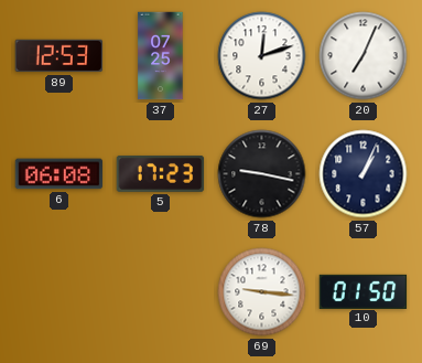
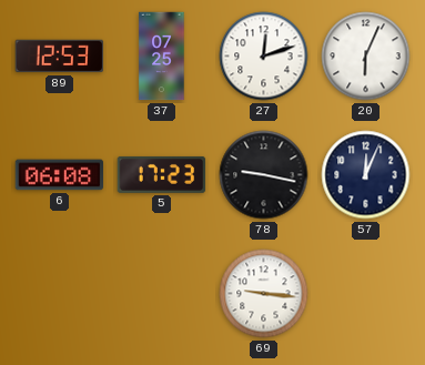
20: 7:04 -> 6:04
57: 1:04 -> 12:04
10: 01:50 -> none
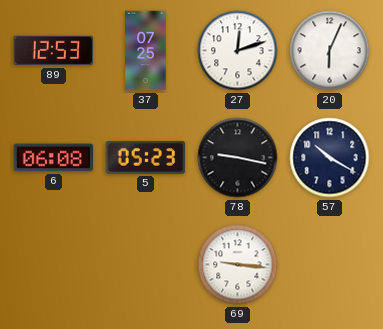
5: 17:23 -> 05:23
57: 12:04 -> 10:20
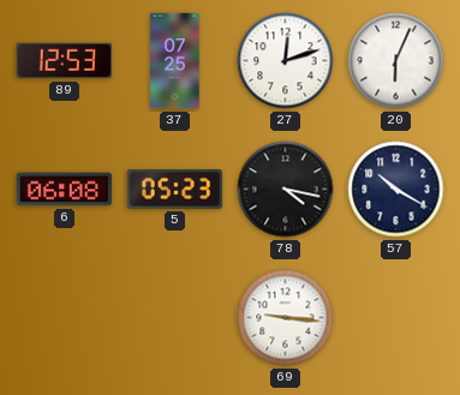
78: 9:17 -> 4:17
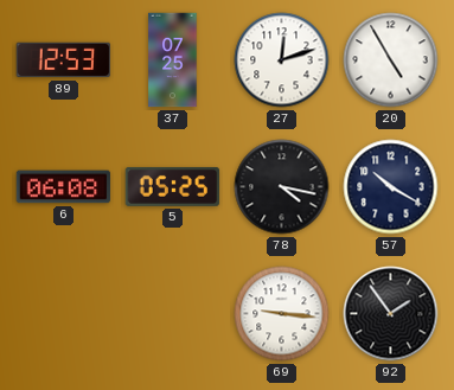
20: 6:04 -> 4:55
5: 05:23 -> 05:25
92: none -> 1:54
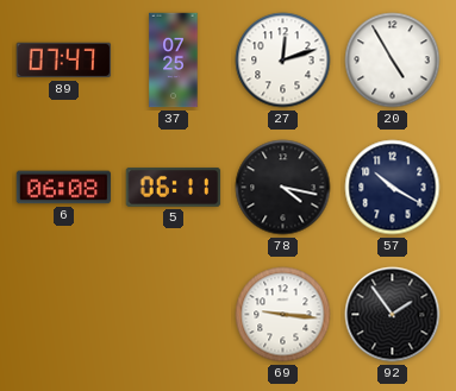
89: 12:53 -> 07:47
5: 05:25 -> 06:11
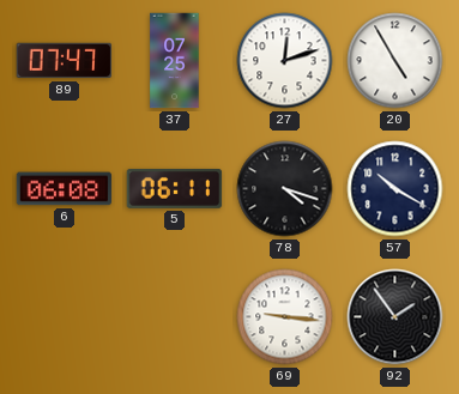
78: 4:17 -> 4:18
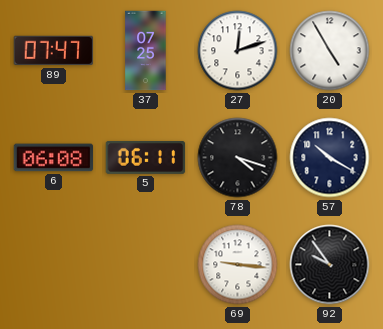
92: 1:54 -> 9:54
